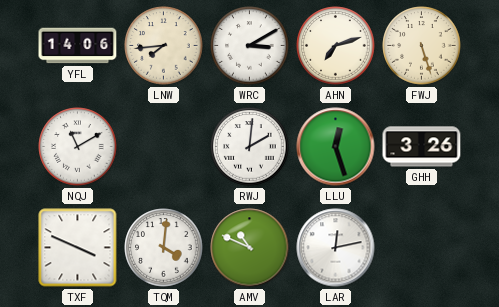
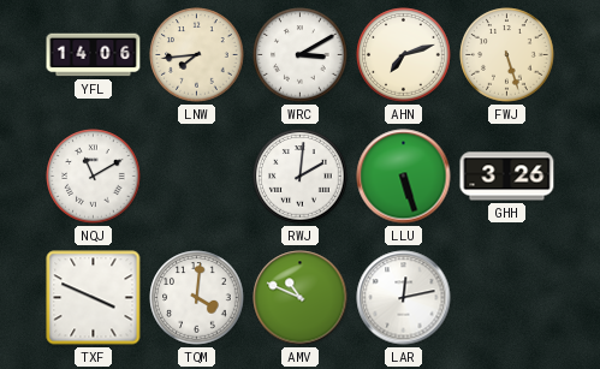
LLU: 12:27 -> 5:27
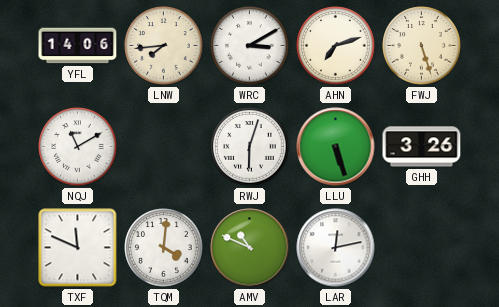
RWJ: 2:01 -> 6:03
TXF: 3:49 -> 11:49
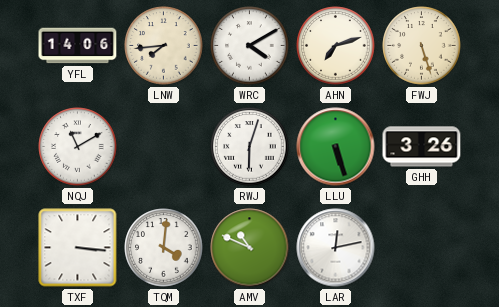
WRC: 3:10 -> 4:10
TXF: 11:49 -> 3:16
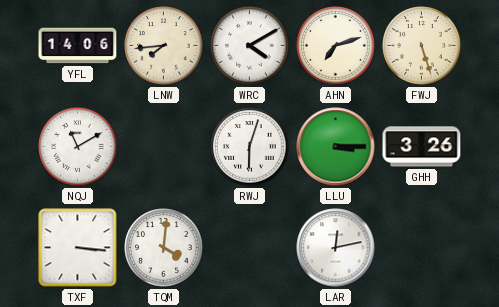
LLU: 5:27 -> 3:15
AMV: 10:49 -> none
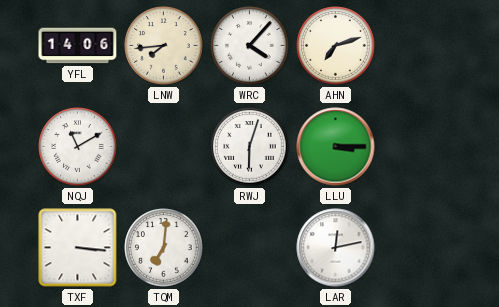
WRC: 4:10 -> 4:07
FWJ: 5:27 -> none
GHH: 3:26 -> none
TQM: 4:01 -> 7:01
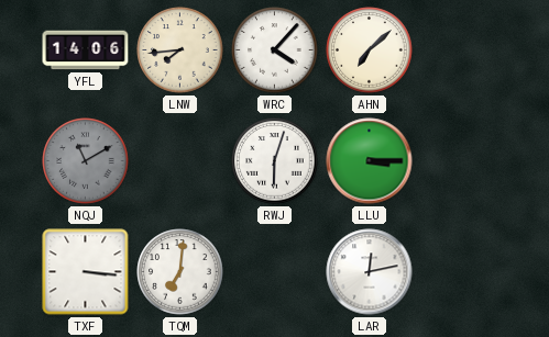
AHN: 7:12 -> 7:08
NQJ dial: white -> grey
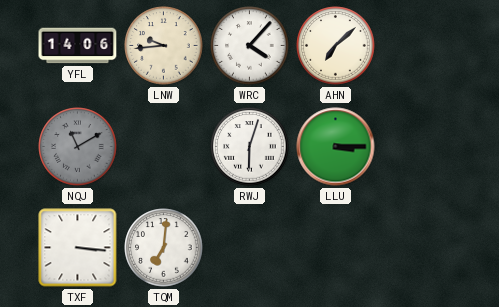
LNW: 7:44 -> 9:44
LAR: 12:13 -> none
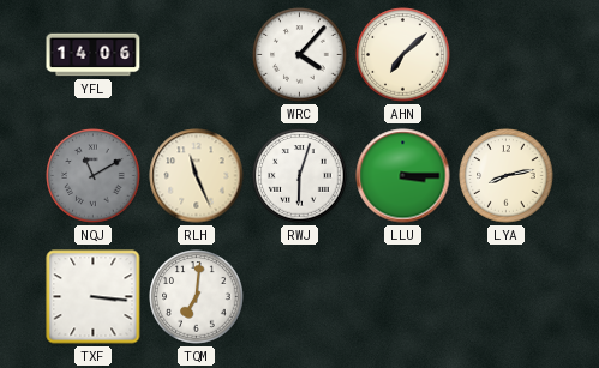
LNW: 9:44 -> none
RLH: none -> 11:26
LYA: none -> 8:13
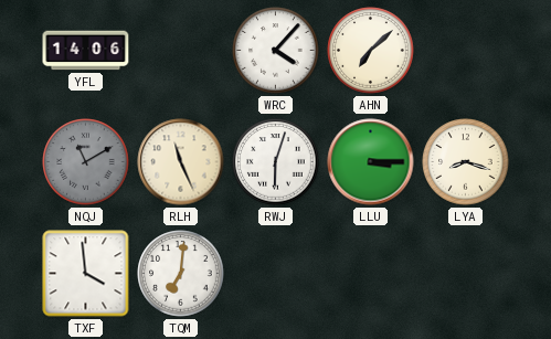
LYA: 8:13 -> 8:18
TXF: 3:16 -> 3:59
